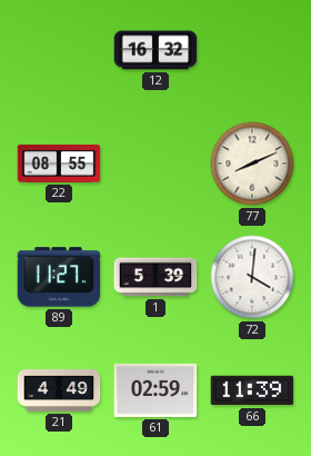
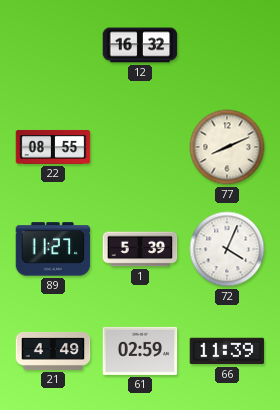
72: 4:01 -> 4:04
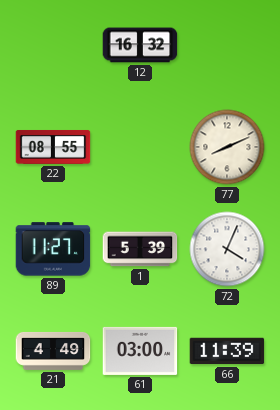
61: 02:59 -> 03:00
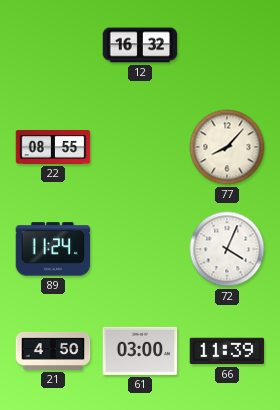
77: 8:11 -> 8:07
89: 11:27 -> 11:24
1: 5:39 -> none
21: 4:49 -> 4:50
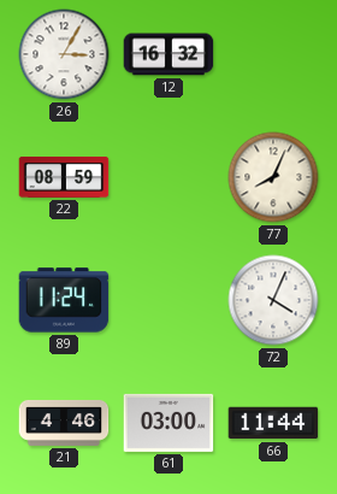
26: none -> 3:05
22: 08:55 -> 08:59
77: 8:07 -> 8:04
21: 4:50 -> 4:46
66: 11:39 -> 11:44
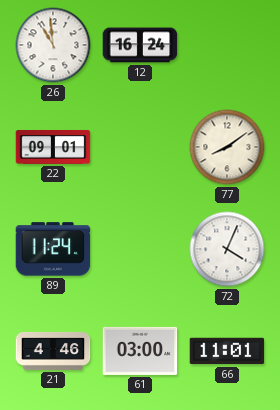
26: 3:05 -> 10:59
12: 16:32 -> 16:24
22: 08:59 -> 09:01
77: 8:04 -> 8:09
66: 11:44 -> 11:01
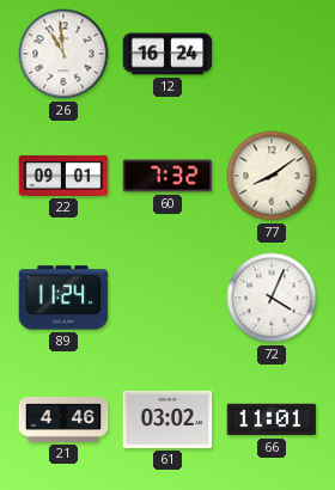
60: none -> 7:32
61: 03:00 -> 03:02
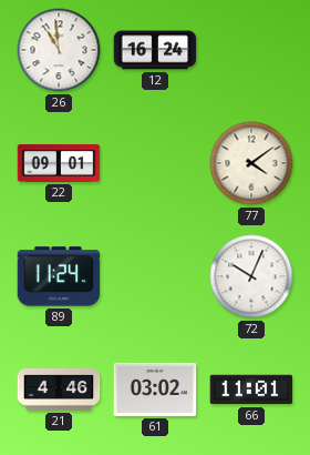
60: 7:32 -> none
77: 8:09 -> 4:09
72: 4:04 -> 10:04
